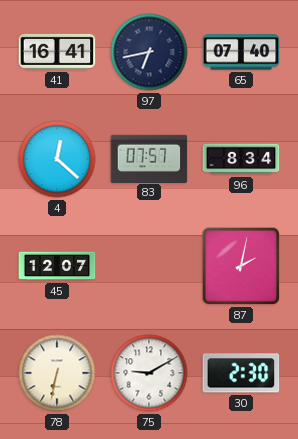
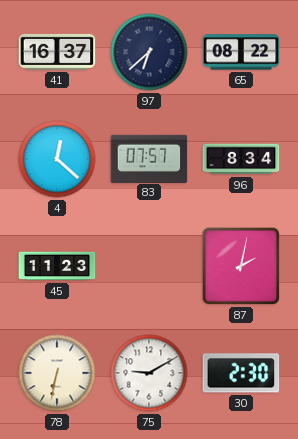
41: 16:41 -> 16:37
97: 6:43 -> 6:38
65: 07:40 -> 08:22
45: 12:07 -> 11:23
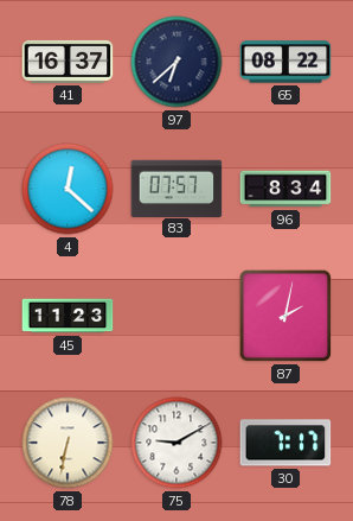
30: 2:30 -> 7:17
